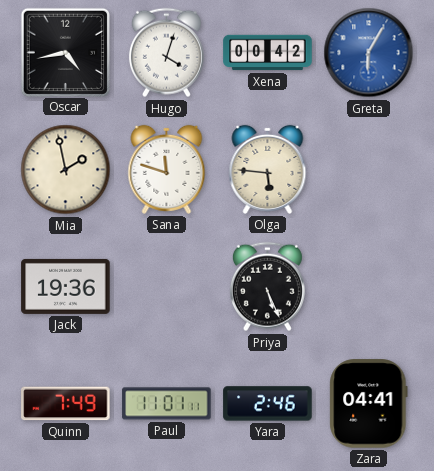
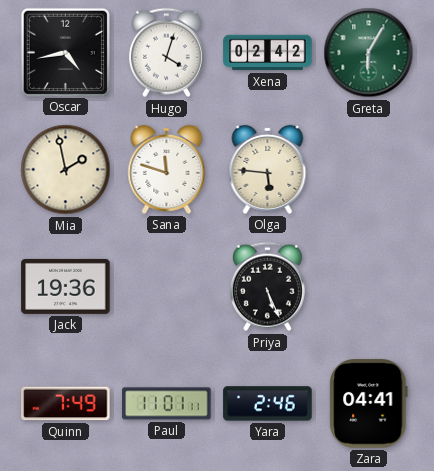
Xena: 00:42 -> 02:42
Greta dial: blue -> green
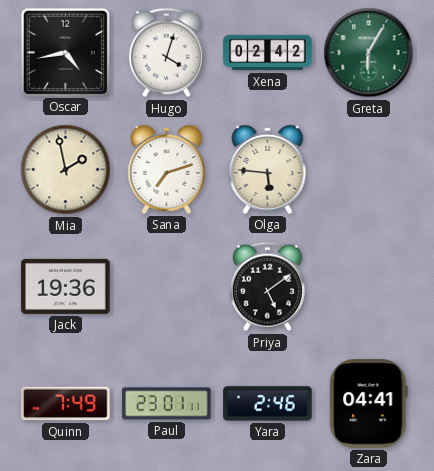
Sana: 11:48 -> 7:12
Priya: 5:26 -> 5:09
Paul: 11:01 -> 23:01
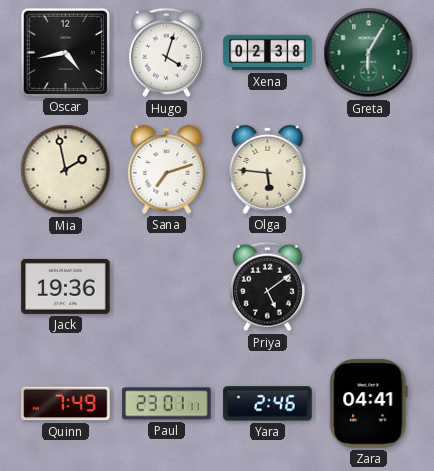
Xena: 02:42 -> 02:38
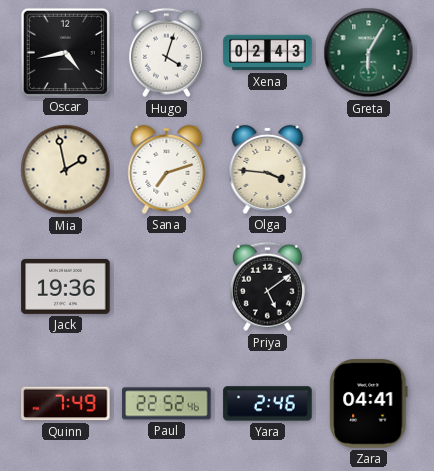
Xena: 02:38 -> 02:43
Olga: 5:46 -> 3:46
Paul: 23:01 -> 22:52
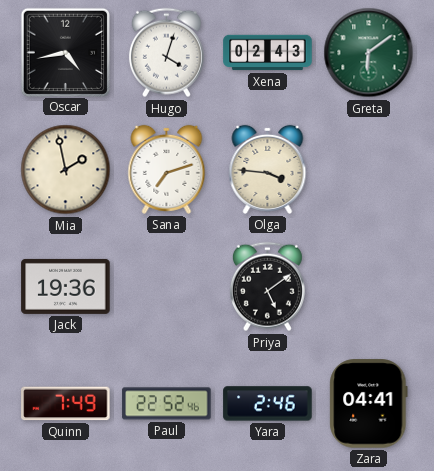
Greta: 6:05 -> 6:09
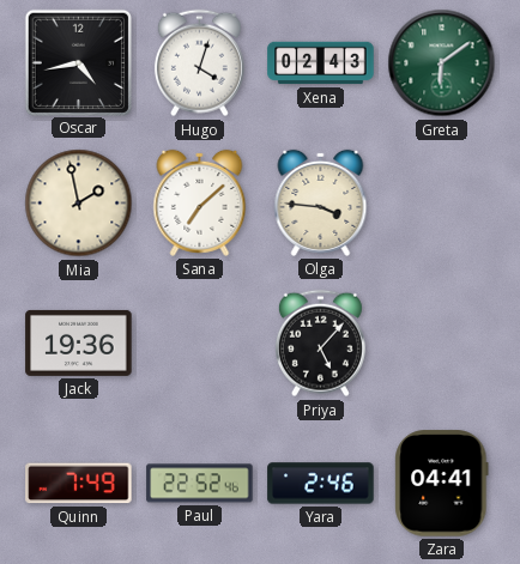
Sana: 7:12 -> 7:08
Priya: 5:09 -> 5:07
